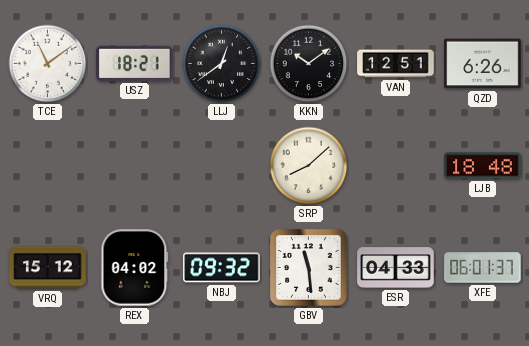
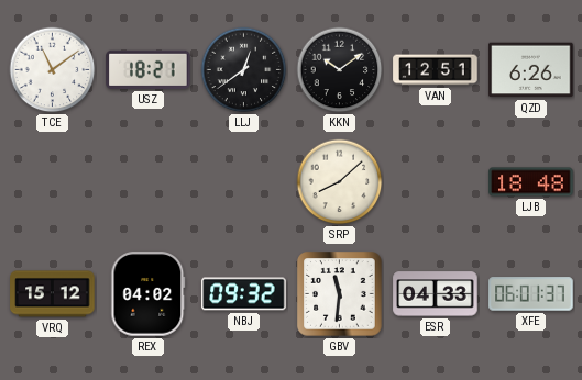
GBV: 11:29 -> 11:31
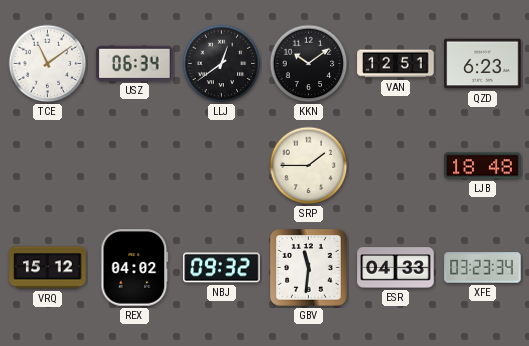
USZ: 18:21 -> 06:34
QZD: 6:26 -> 6:23
SRP: 8:08 -> 1:45
XFE: 06:01 -> 03:23
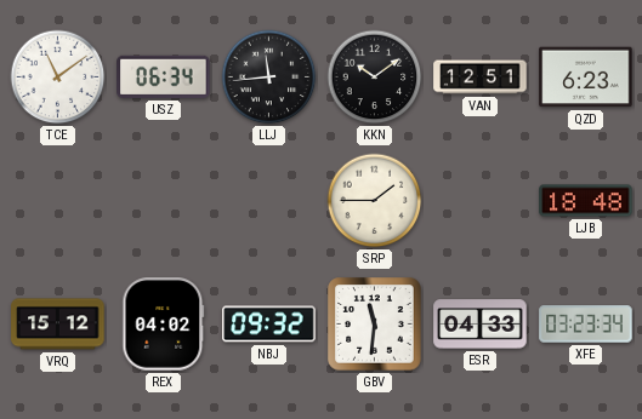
LLJ: 12:39 -> 11:44
